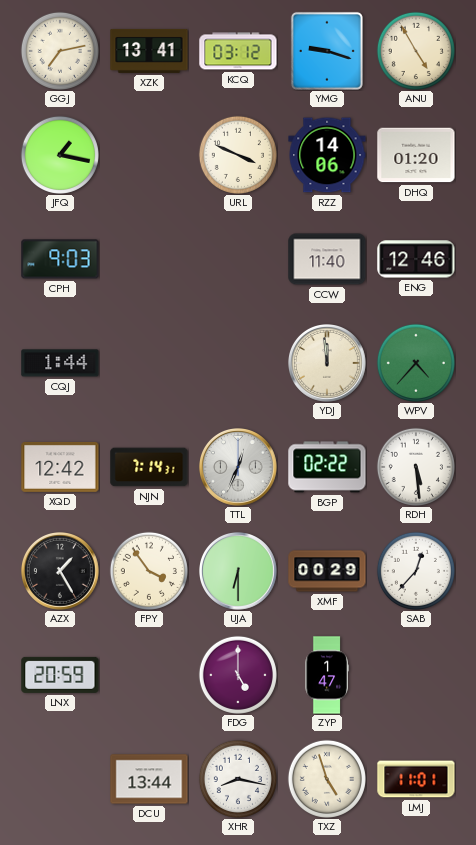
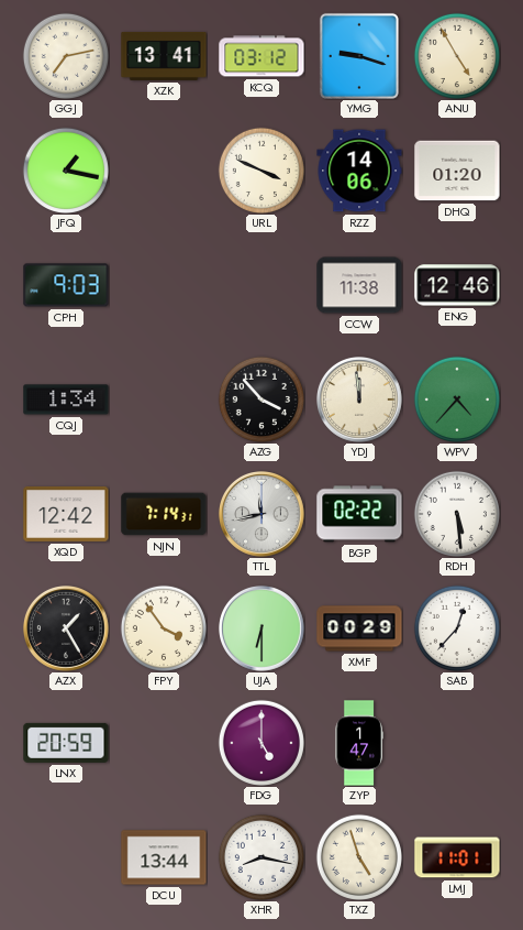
CCW: 11:40 -> 11:38
CQJ: 1:44 -> 1:34
AZG: none -> 3:53
TTL: 12:34 -> 11:43
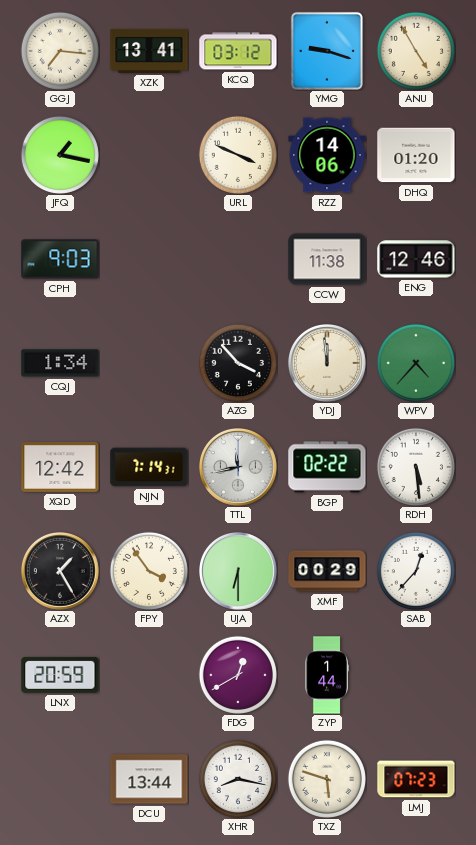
GGJ: 7:13 -> 7:16
FDG: 5:00 -> 12:40
ZYP: 1:47 -> 1:44
TXZ: 4:57 -> 5:48
LMJ: 11:01 -> 07:23
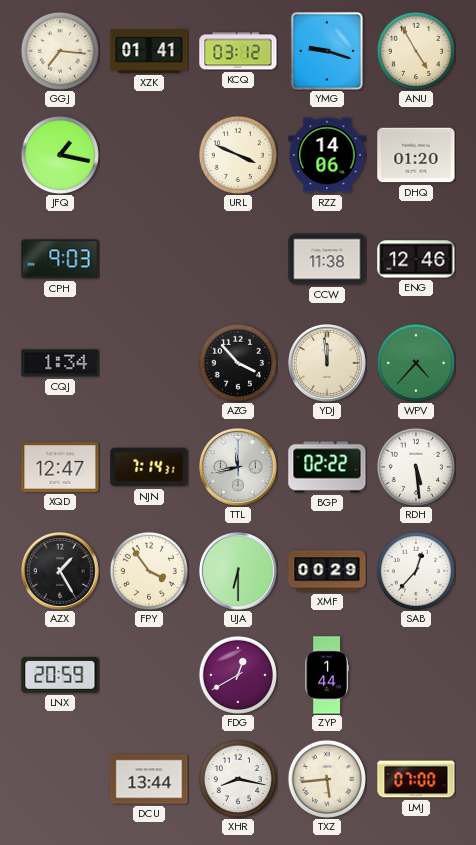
XZK: 13:41 -> 01:41
XQD: 12:42 -> 12:47
TXZ: 5:48 -> 5:44
LMJ: 07:23 -> 07:00
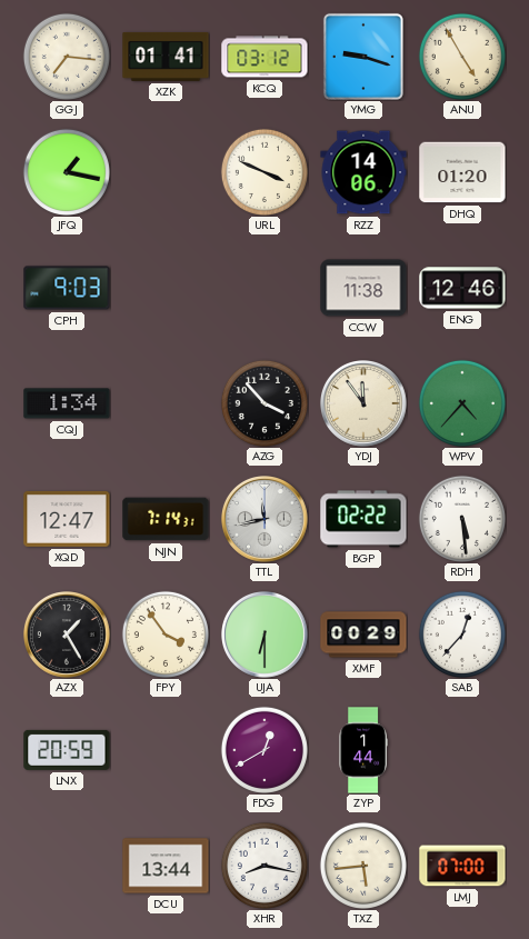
YDJ: 11:59 -> 11:54
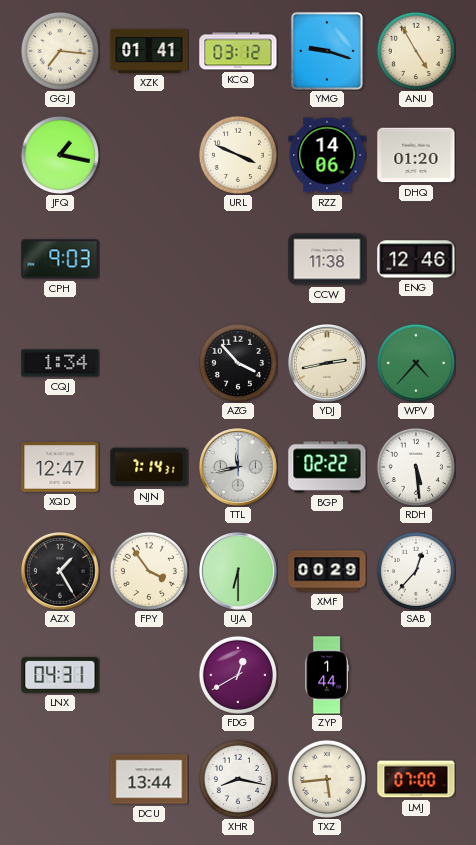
YDJ: 11:54 -> 2:43
LNX: 20:59 -> 04:31
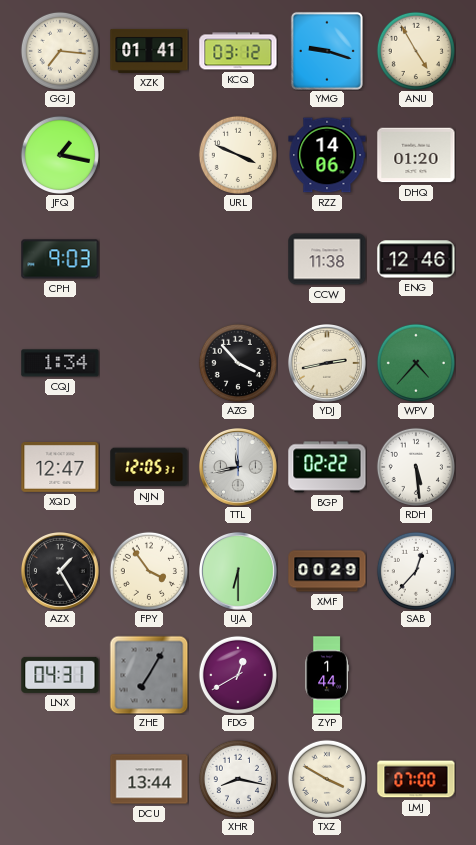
NJN: 7:14 -> 12:05
ZHE: none -> 7:05
TXZ: 5:44 -> 3:50
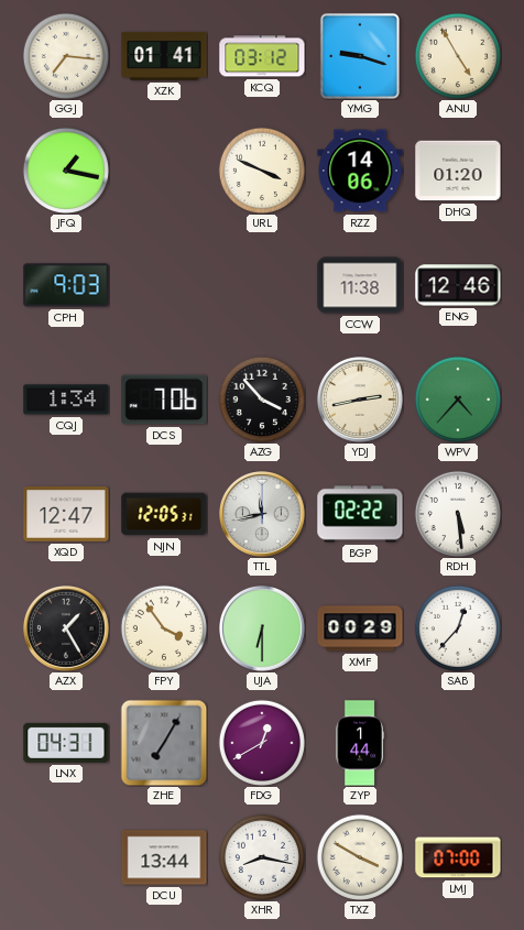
DCS: none -> 7:06
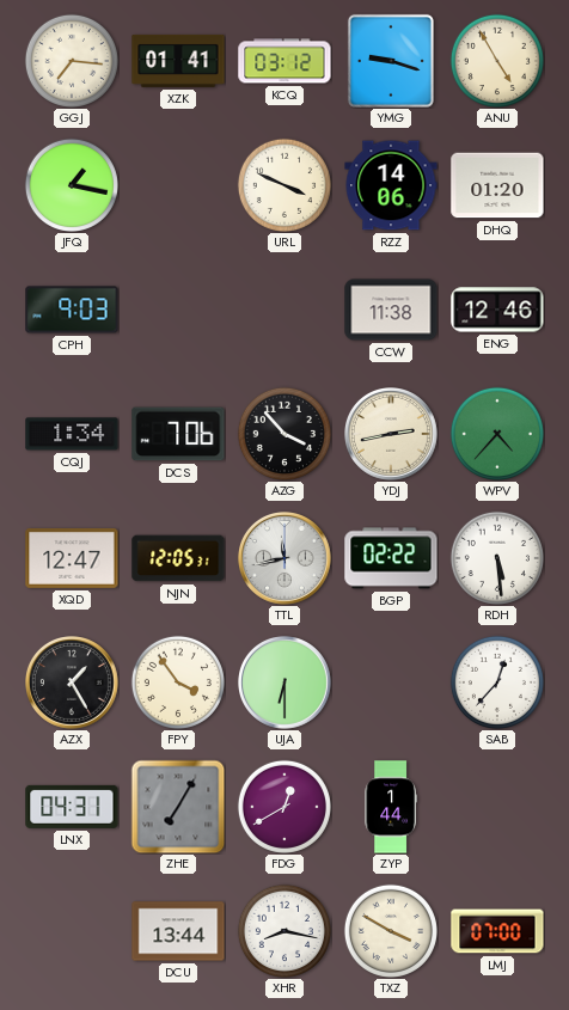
XMF: 00:29 -> none
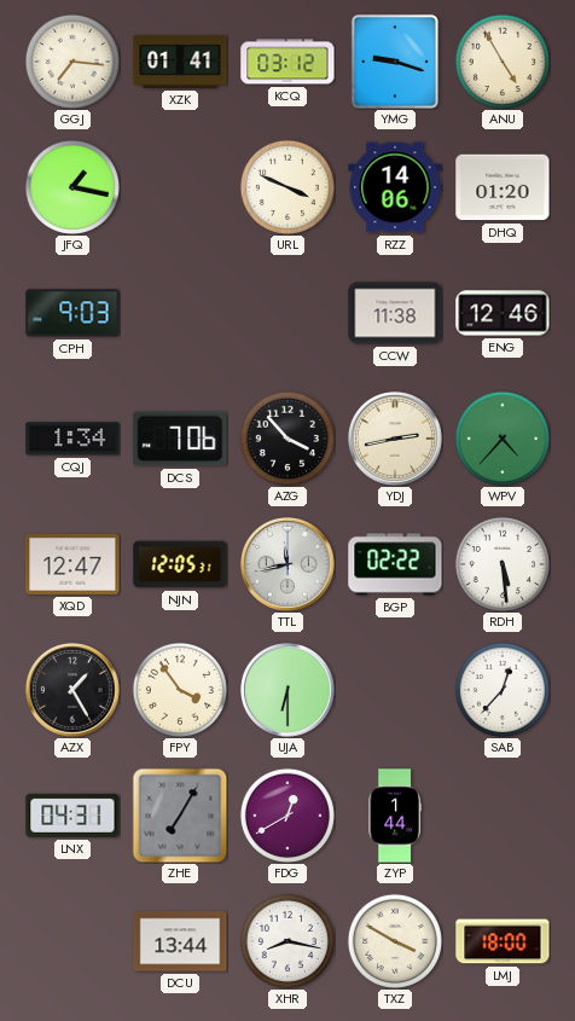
LMJ: 07:00 -> 18:00
